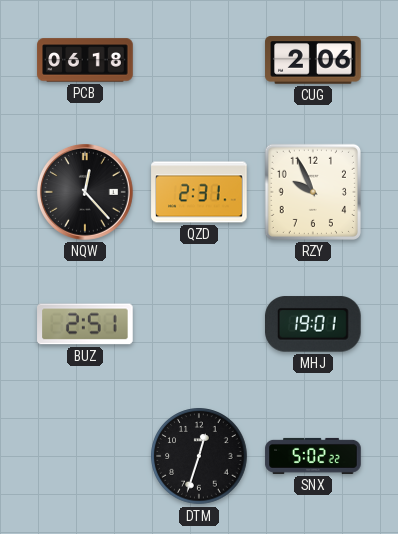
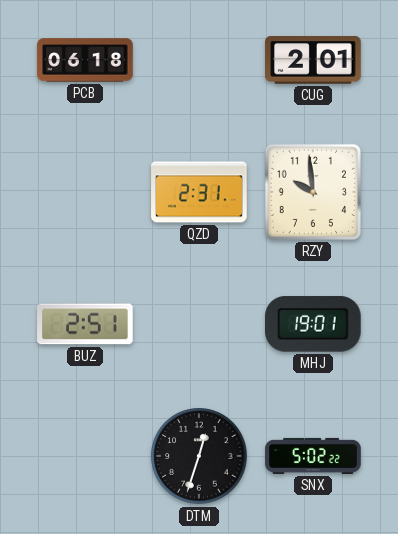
CUG: 2:06 -> 2:01
NQW: 12:23 -> none
RZY: 9:56 -> 9:59
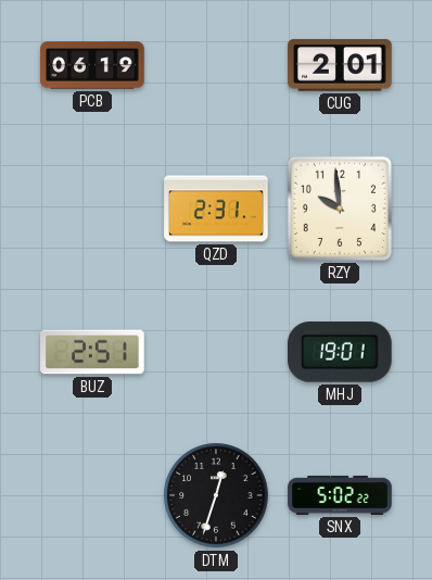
PCB: 06:18 -> 06:19
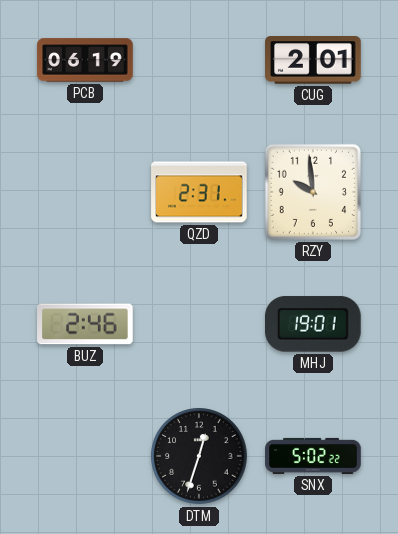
BUZ: 2:51 -> 2:46
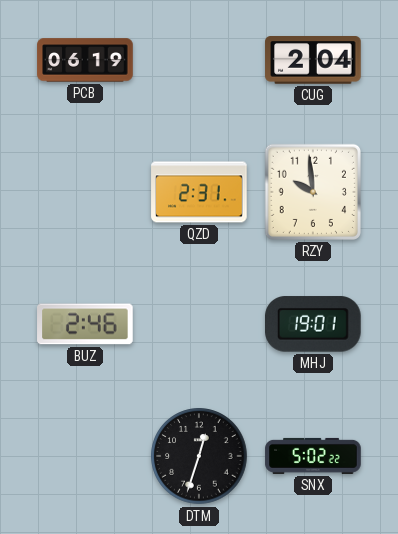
CUG: 2:01 -> 2:04
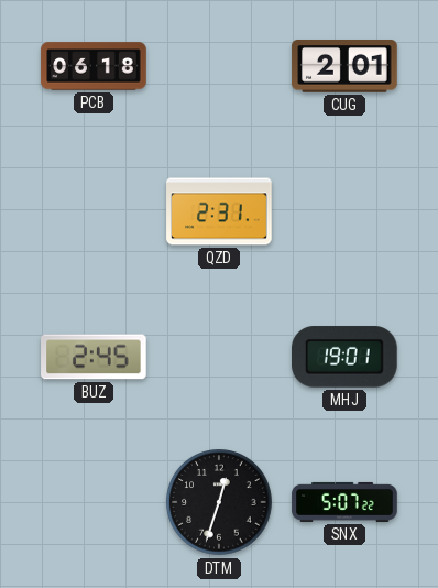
PCB: 06:19 -> 06:18
CUG: 2:04 -> 2:01
RZY: 9:59 -> none
BUZ: 2:46 -> 2:45
SNX: 5:02 -> 5:07
